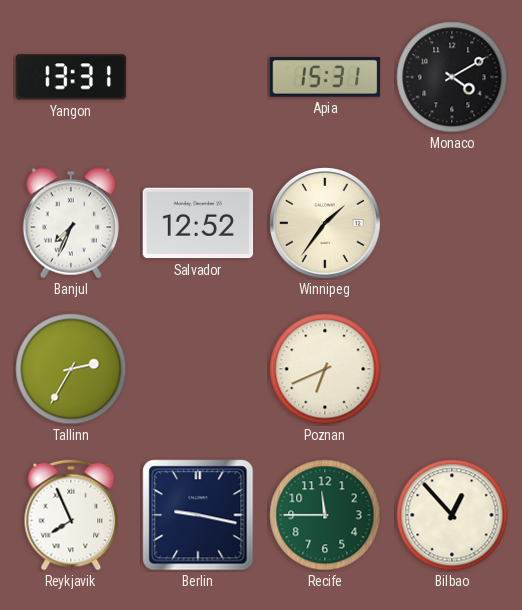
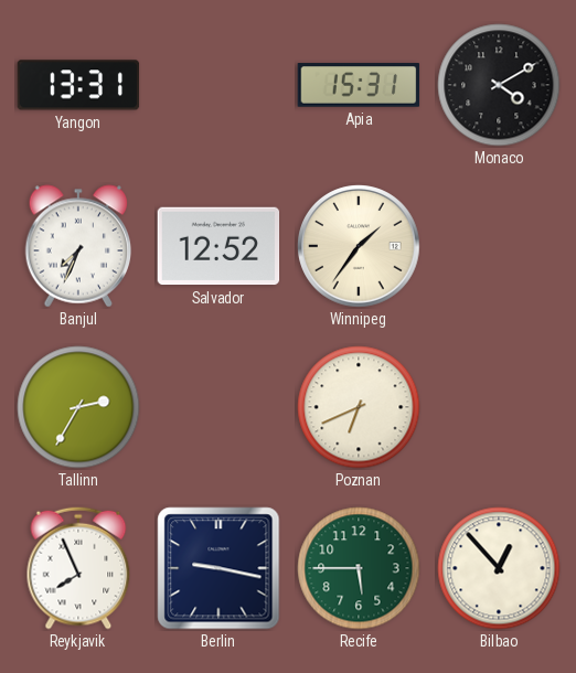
Recife: 11:45 -> 5:45
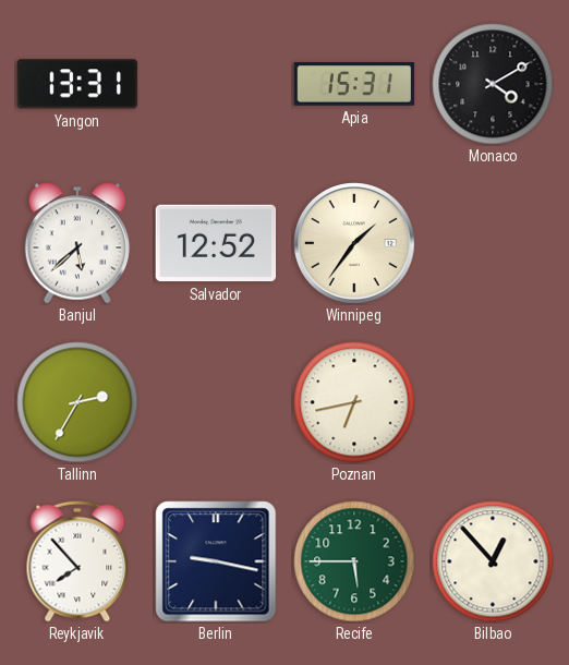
Banjul: 7:34 -> 5:38
Poznan: 6:41 -> 6:43
Reykjavik: 7:56 -> 7:53
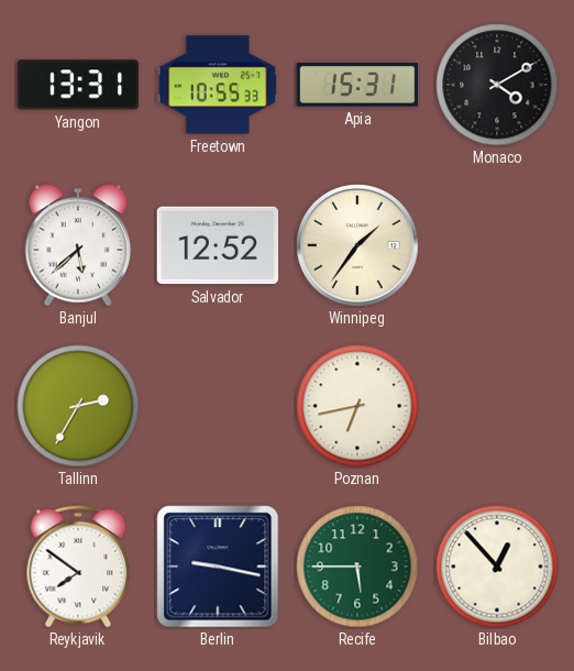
Freetown: none -> 10:55
Reykjavik: 7:53 -> 7:51
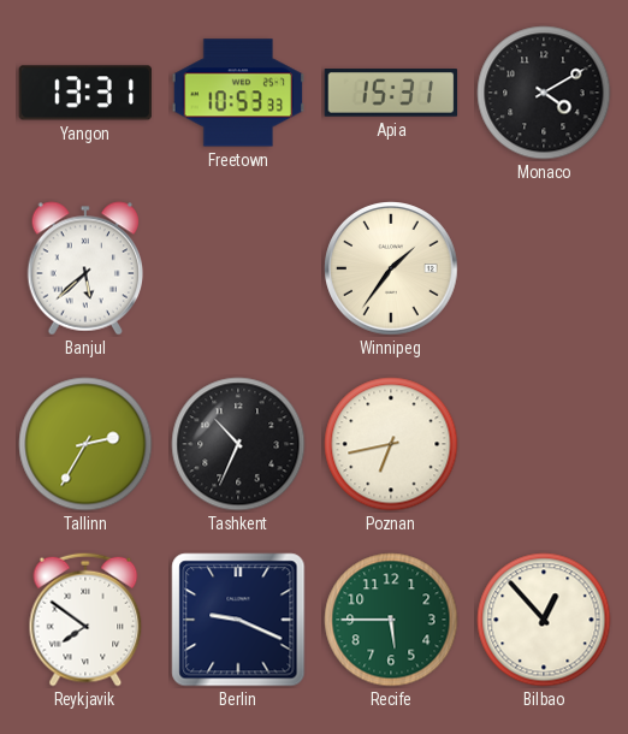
Freetown: 10:55 -> 10:53
Salvador: 12:52 -> none
Tashkent: none -> 10:34
Berlin: 9:17 -> 9:19
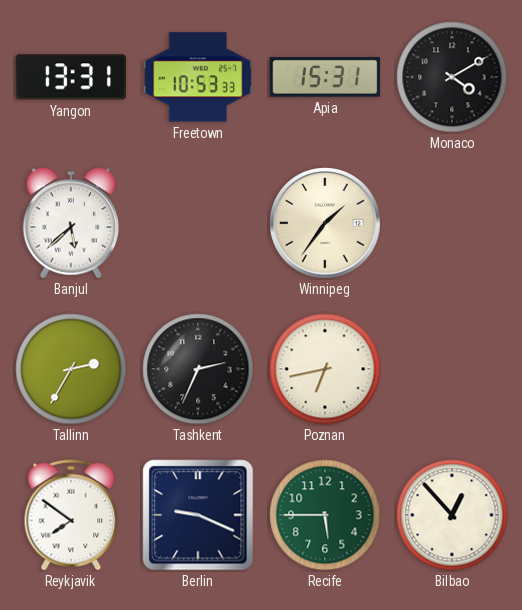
Tashkent: 10:34 -> 2:34
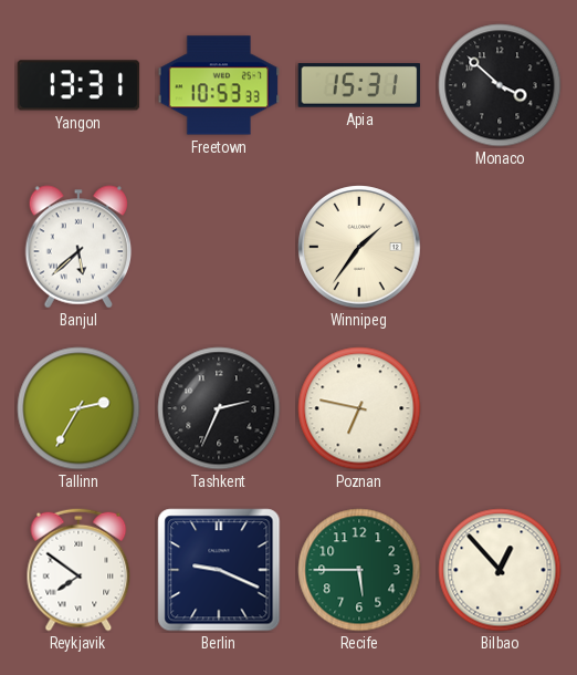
Monaco: 4:10 -> 3:52
Poznan: 6:43 -> 6:47
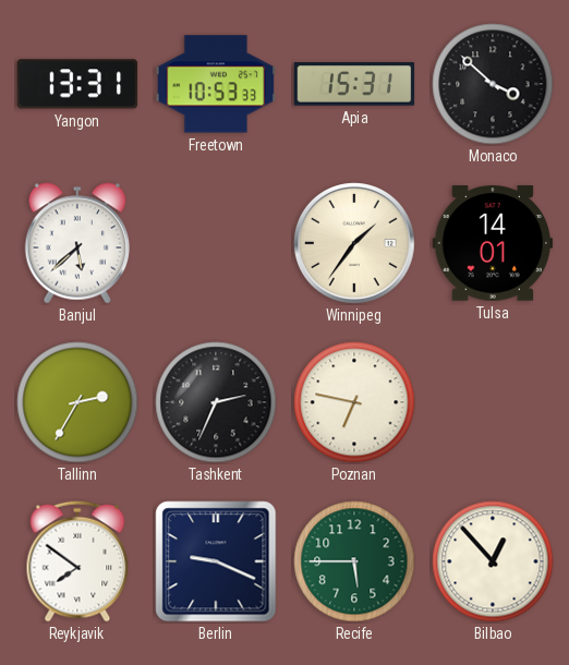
Tulsa: none -> 14:01
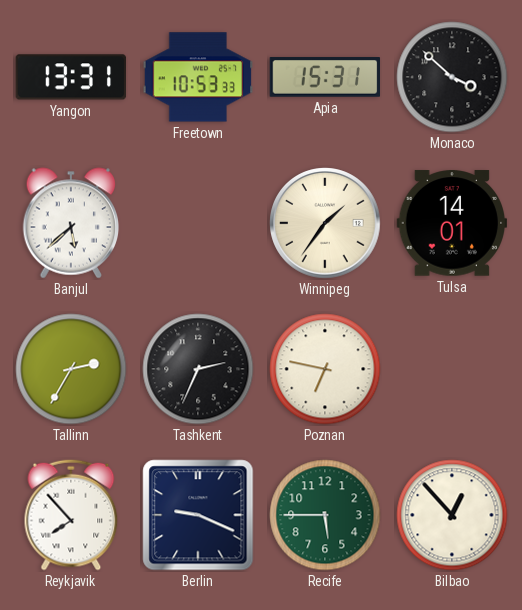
Reykjavik: 7:51 -> 7:53
